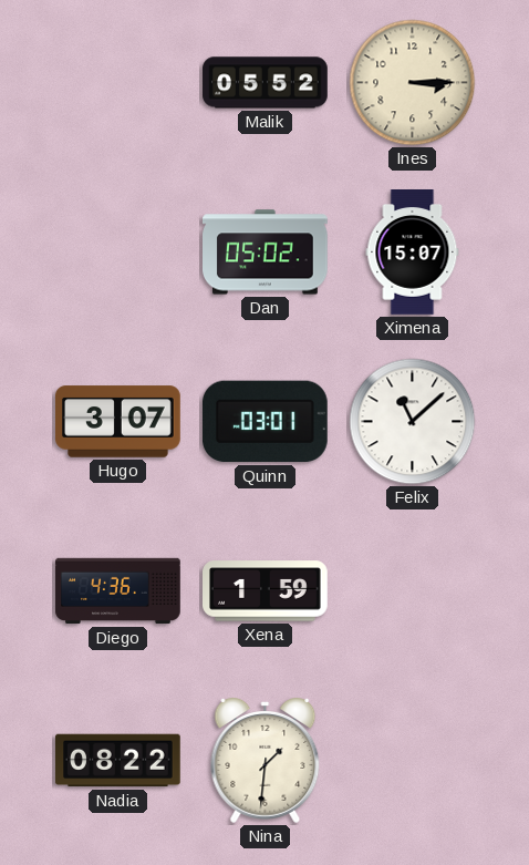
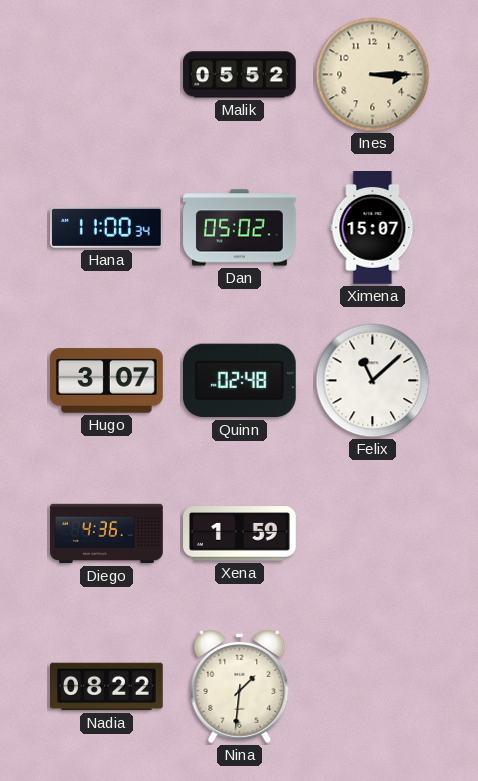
Hana: none -> 11:00
Quinn: 03:01 -> 02:48
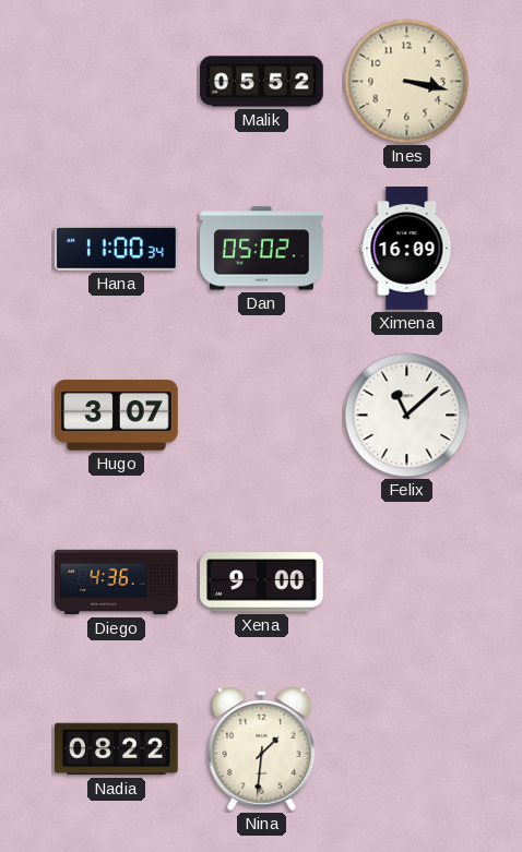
Ines: 3:15 -> 3:17
Ximena: 15:07 -> 16:09
Quinn: 02:48 -> none
Xena: 1:59 -> 9:00
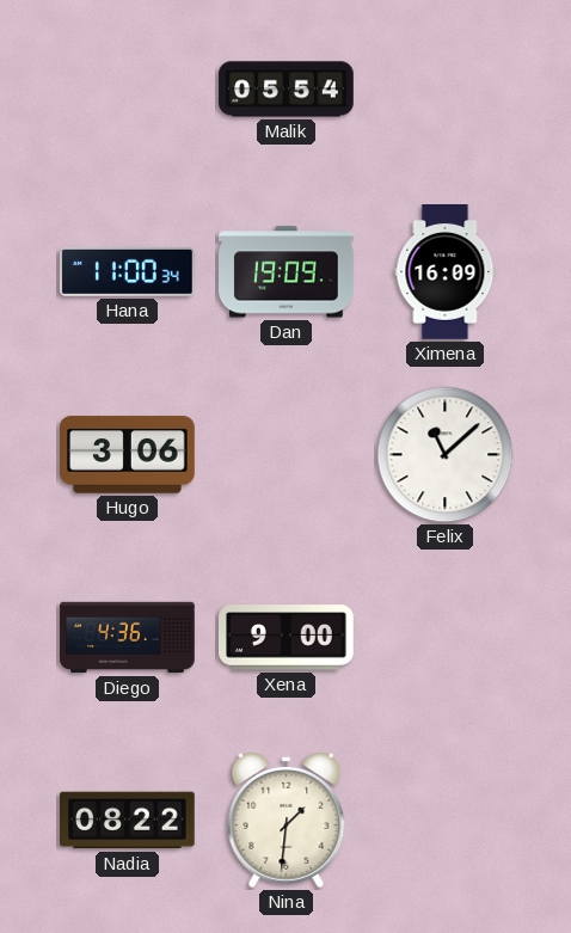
Malik: 05:52 -> 05:54
Ines: 3:17 -> none
Dan: 05:02 -> 19:09
Hugo: 3:07 -> 3:06
